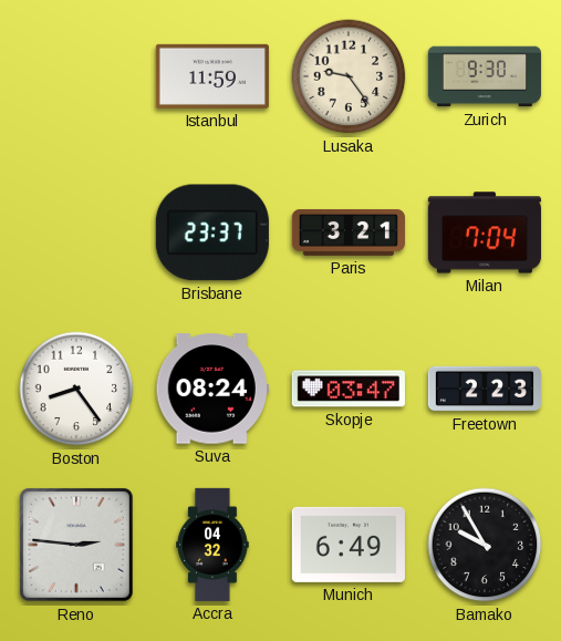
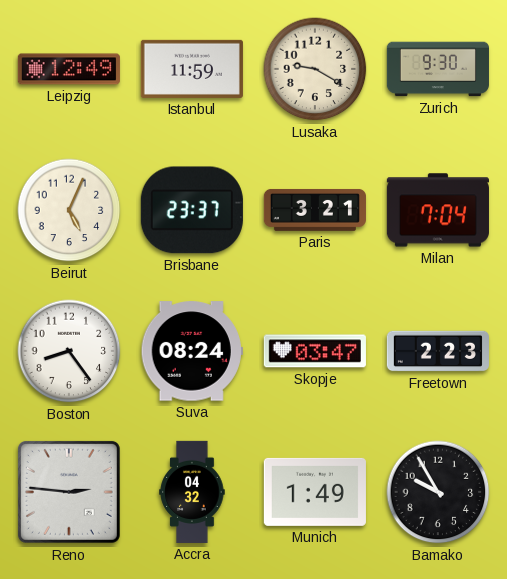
Leipzig: none -> 12:49
Lusaka: 9:24 -> 9:20
Beirut: none -> 5:04
Munich: 6:49 -> 1:49
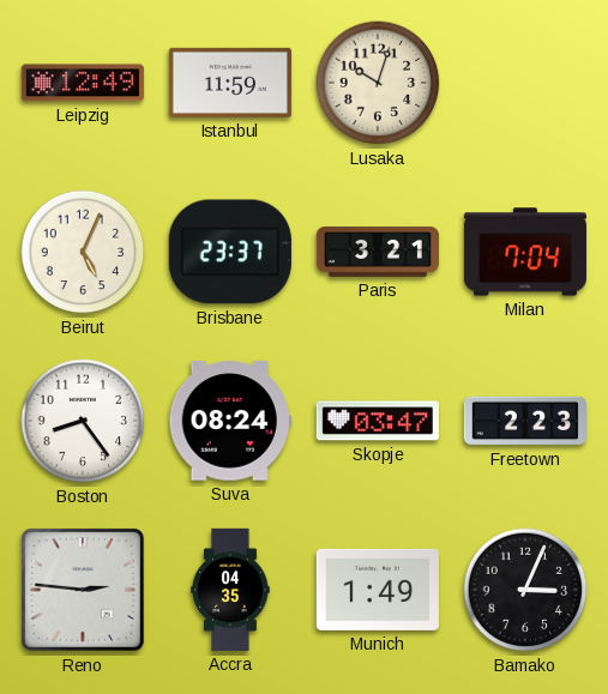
Lusaka: 9:20 -> 10:03
Zurich: 9:30 -> none
Accra: 04:32 -> 04:35
Bamako: 9:55 -> 3:04
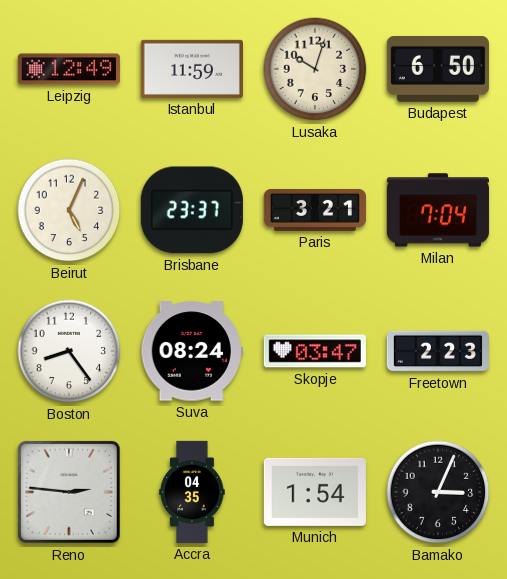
Budapest: none -> 6:50
Munich: 1:49 -> 1:54
